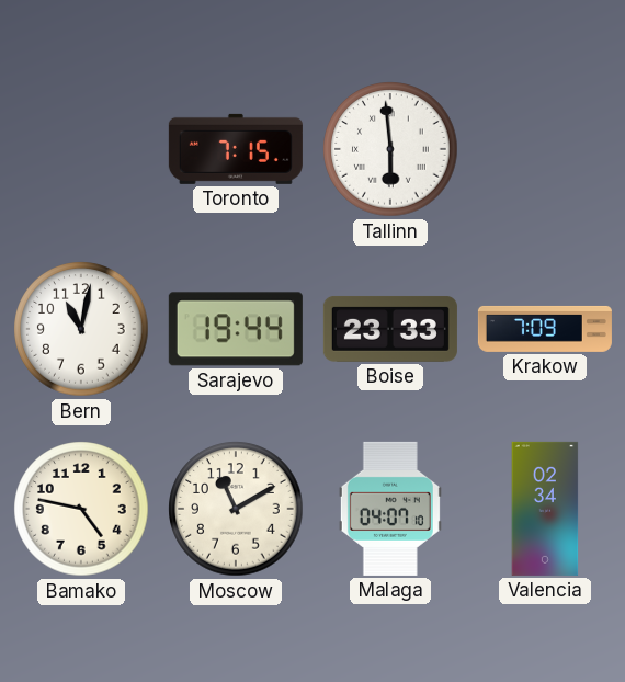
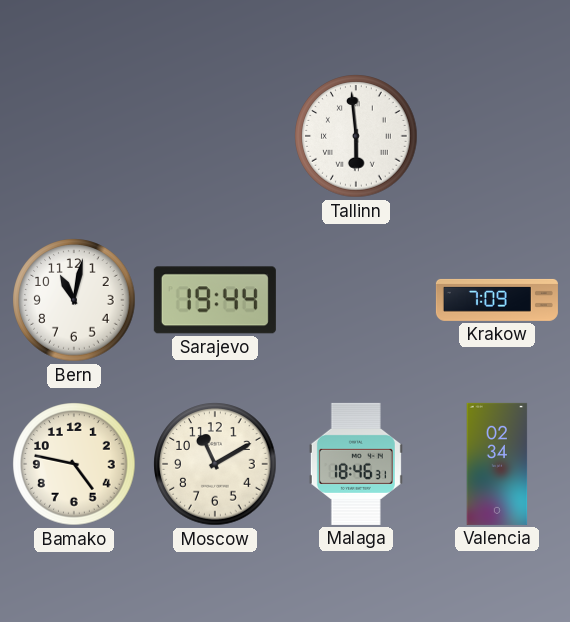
Toronto: 7:15 -> none
Boise: 23:33 -> none
Malaga: 04:07 -> 18:46
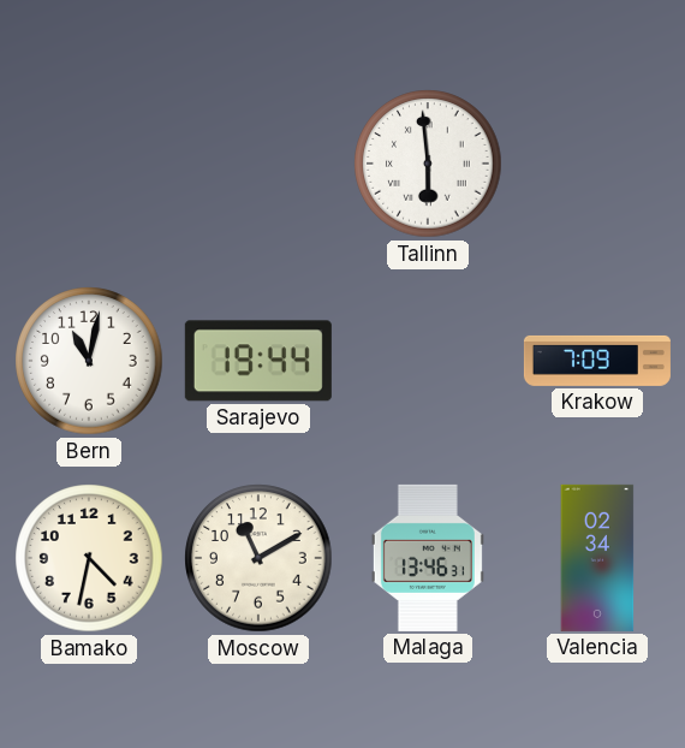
Bamako: 4:47 -> 4:32
Malaga: 18:46 -> 13:46
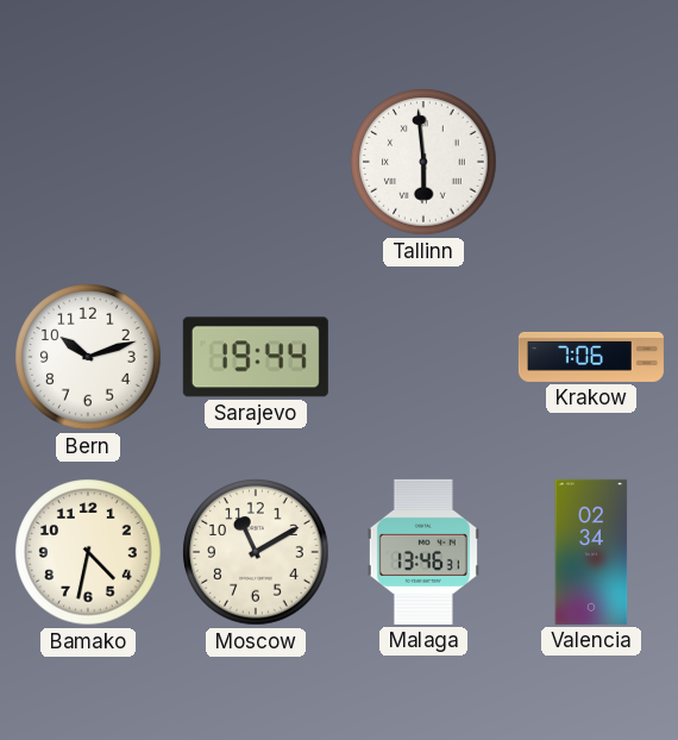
Bern: 11:02 -> 10:12
Krakow: 7:09 -> 7:06
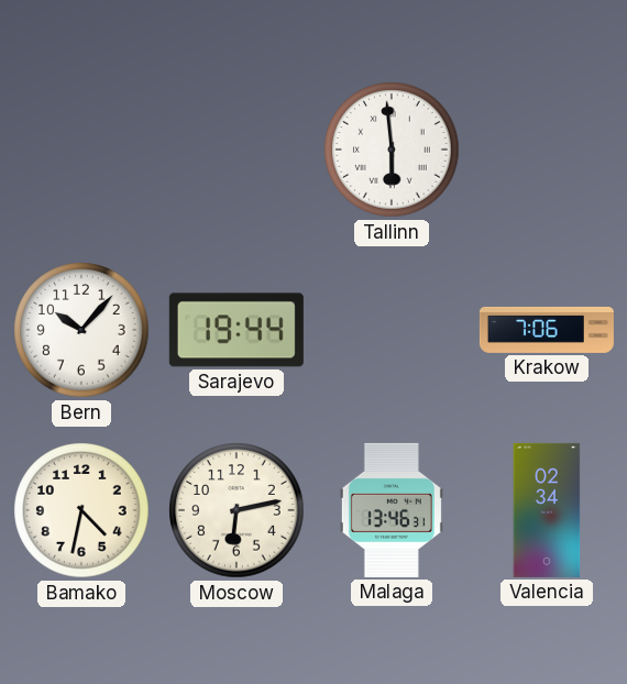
Bern: 10:12 -> 10:07
Moscow: 11:10 -> 6:13
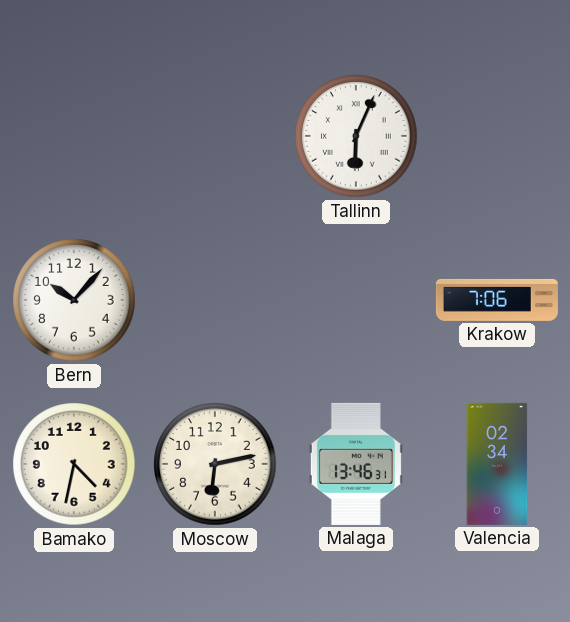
Tallinn: 5:59 -> 6:04
Sarajevo: 19:44 -> none
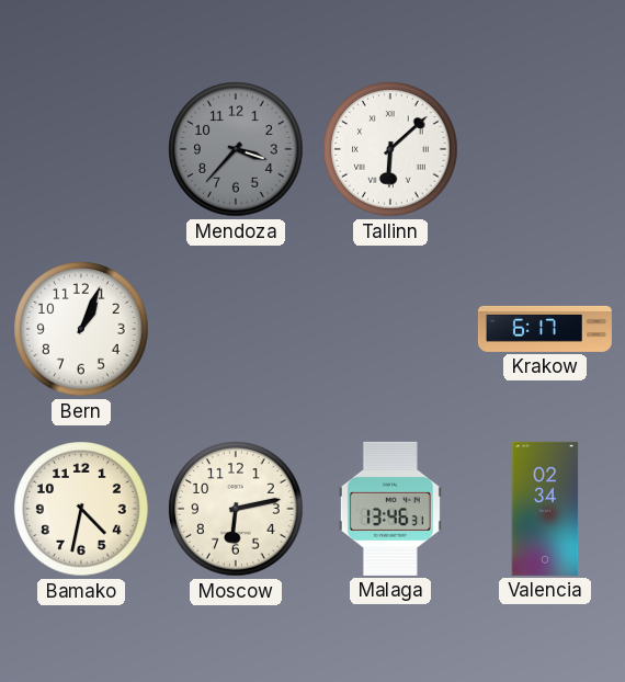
Mendoza: none -> 3:37
Tallinn: 6:04 -> 6:08
Bern: 10:07 -> 1:04
Krakow: 7:06 -> 6:17
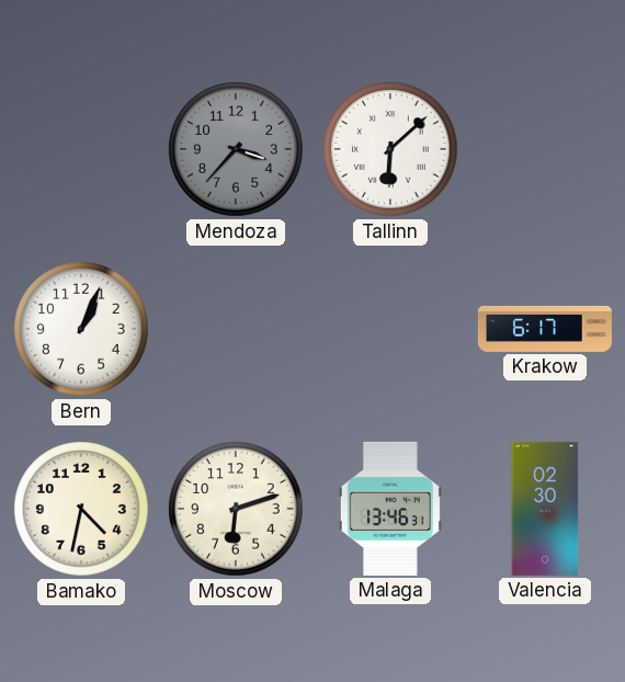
Moscow: 6:13 -> 6:12
Valencia: 02:34 -> 02:30
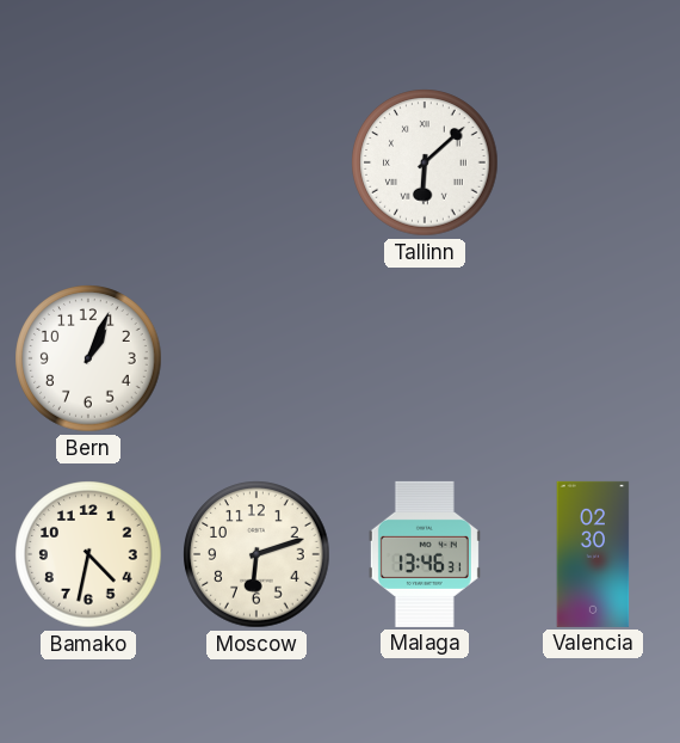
Mendoza: 3:37 -> none
Krakow: 6:17 -> none
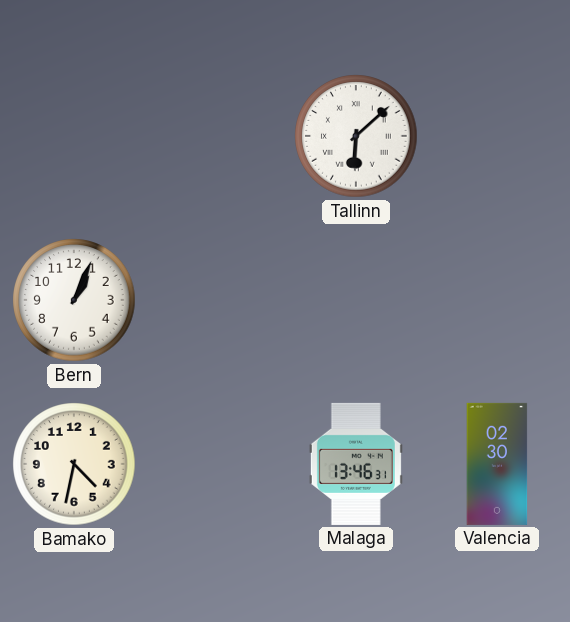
Moscow: 6:12 -> none
